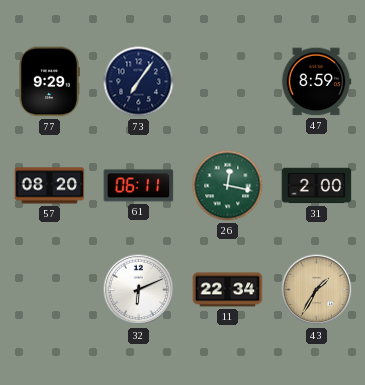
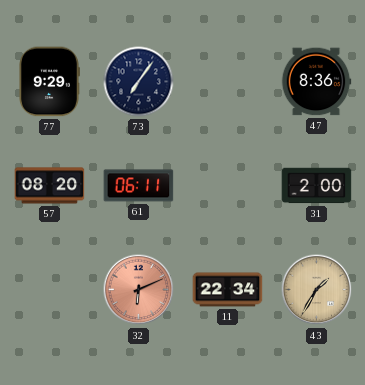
47: 8:59 -> 8:36
26: 12:17 -> none
32 dial: white -> salmon
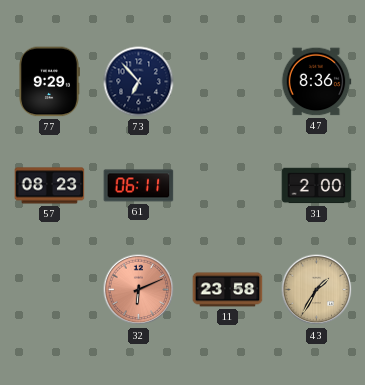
73: 7:06 -> 6:53
57: 08:20 -> 08:23
11: 22:34 -> 23:58
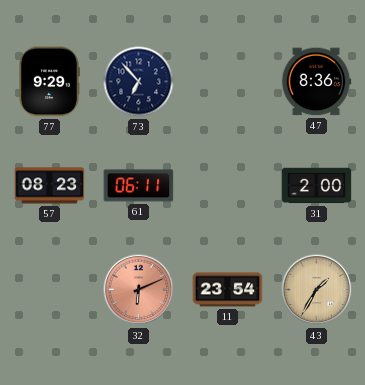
11: 23:58 -> 23:54
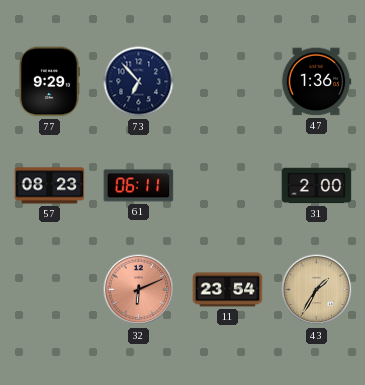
47: 8:36 -> 1:36
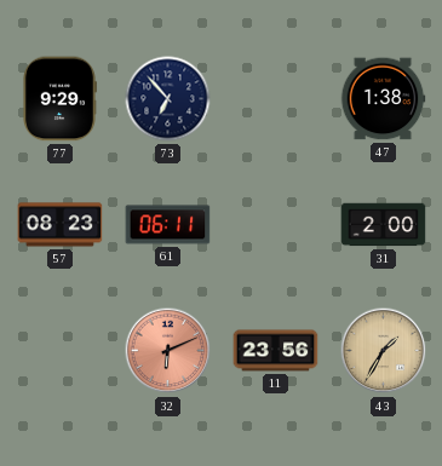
47: 1:36 -> 1:38
11: 23:54 -> 23:56
